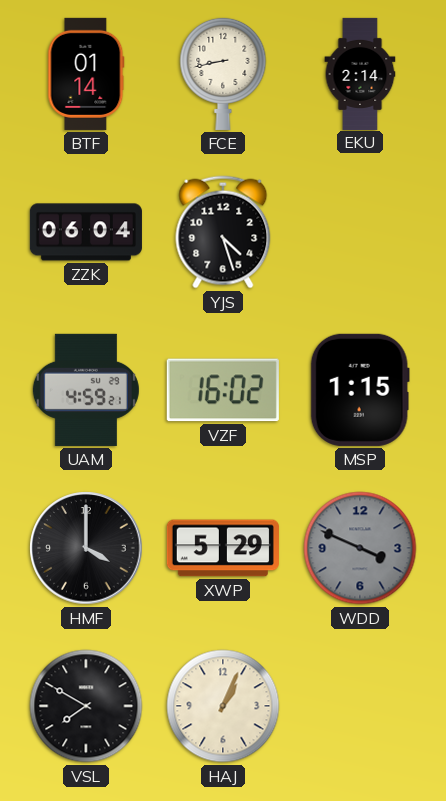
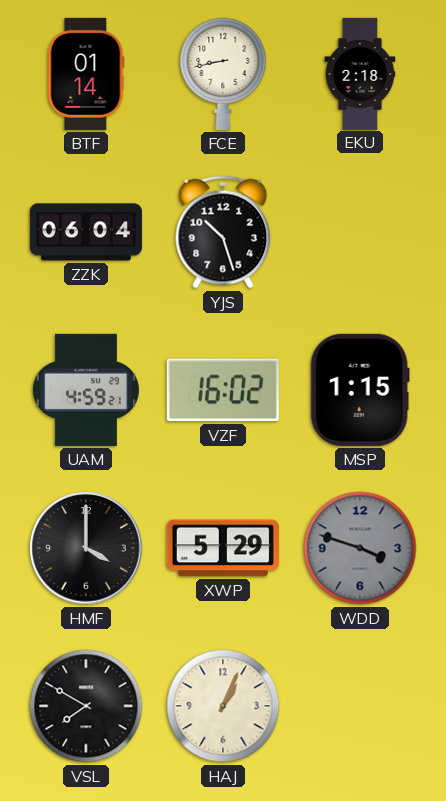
EKU: 2:14 -> 2:18
YJS: 4:27 -> 10:27
WDD: 3:49 -> 3:48
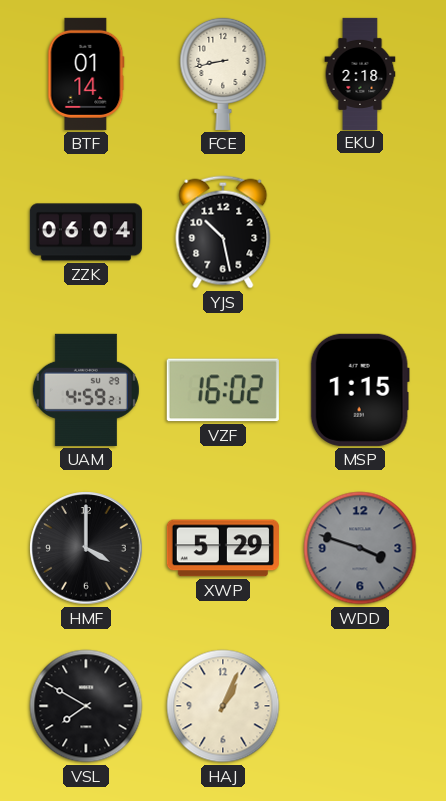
YJS: 10:27 -> 10:28
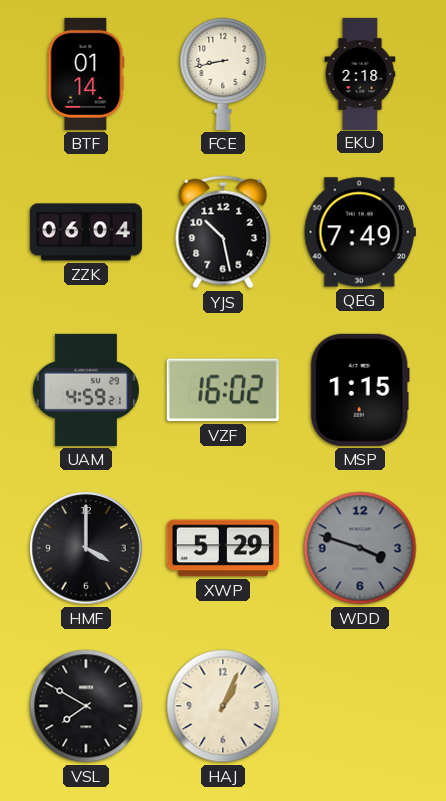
QEG: none -> 7:49
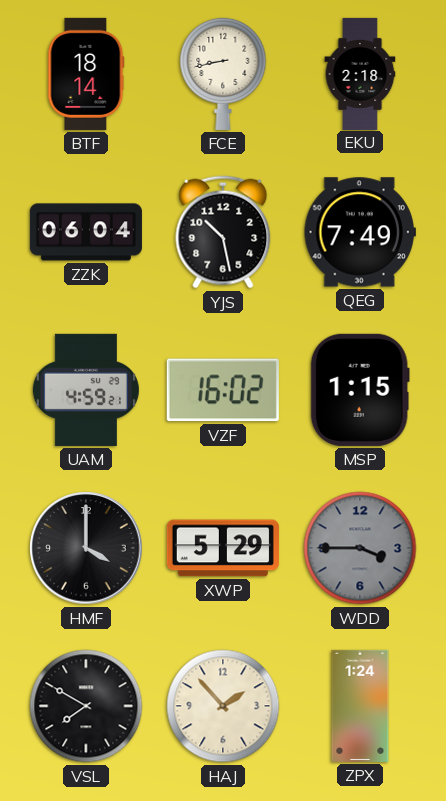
BTF: 01:14 -> 18:14
WDD: 3:48 -> 3:45
HAJ: 1:04 -> 1:53
ZPX: none -> 1:24
